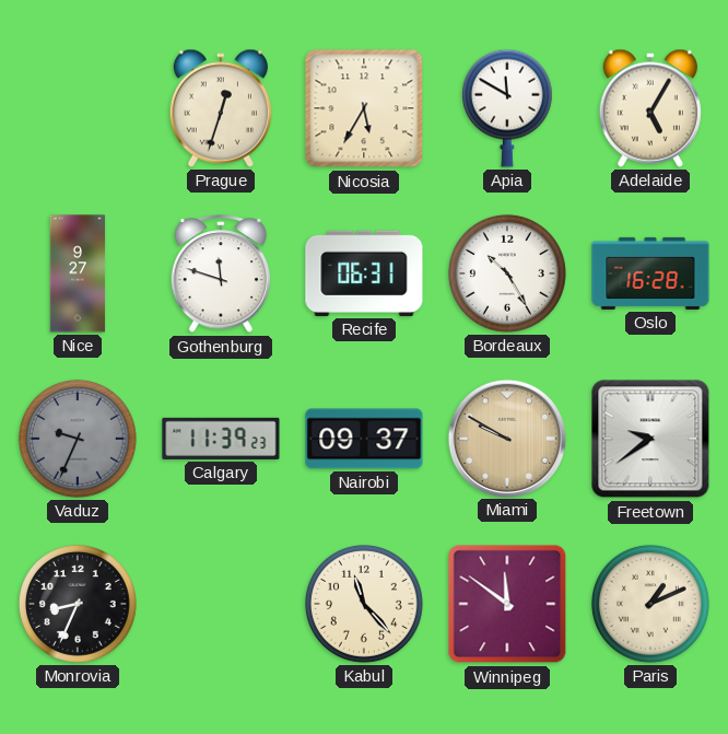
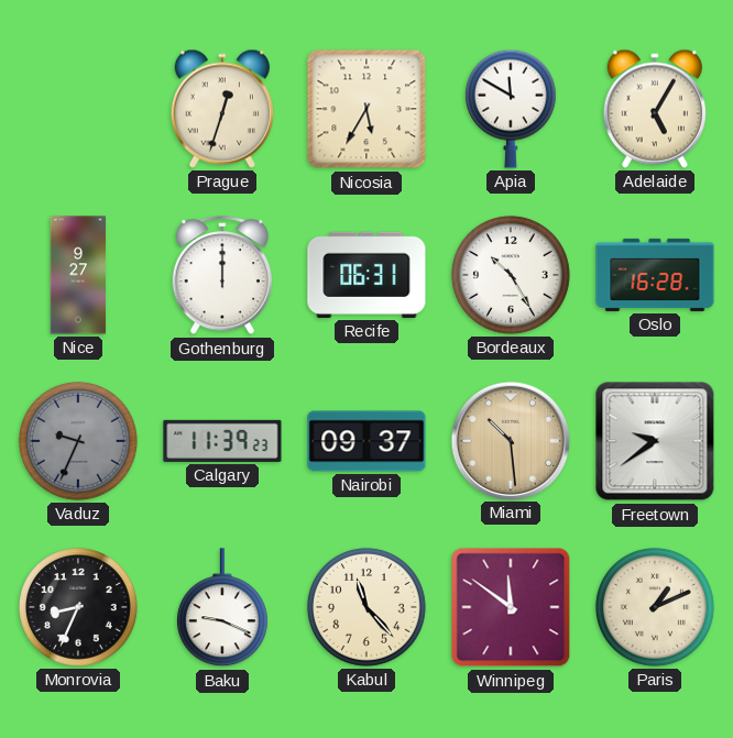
Gothenburg: 11:48 -> 12:00
Miami: 9:50 -> 10:29
Baku: none -> 9:19
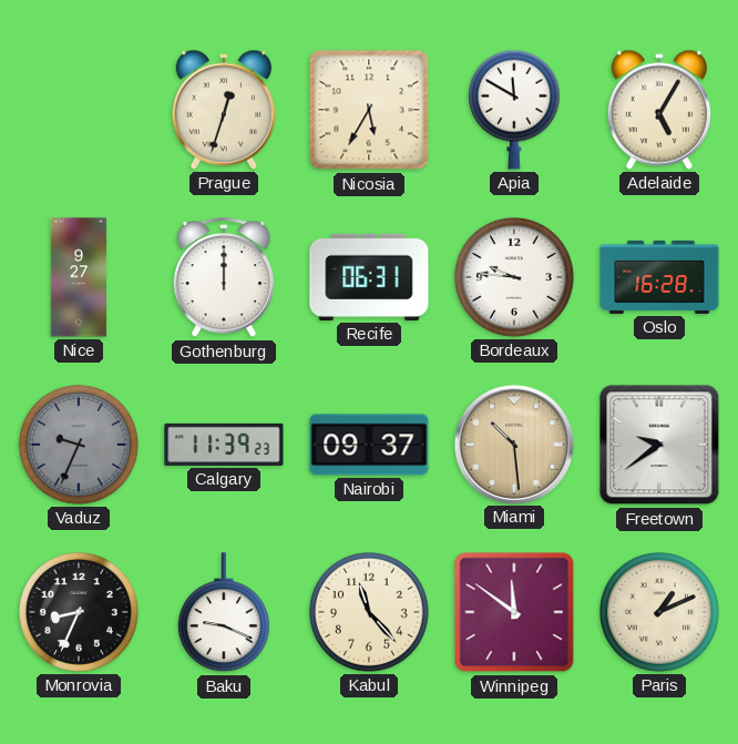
Bordeaux: 10:25 -> 9:46
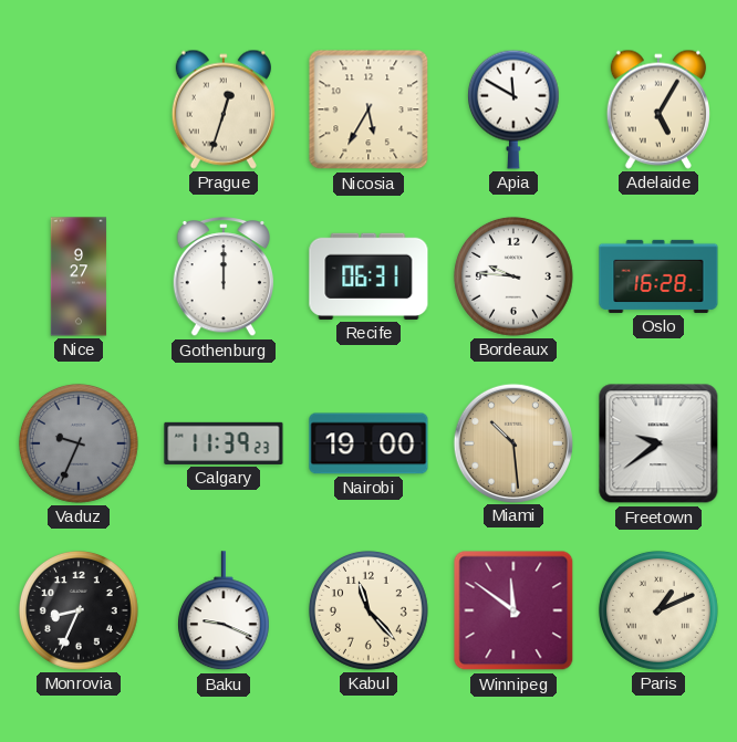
Nairobi: 09:37 -> 19:00
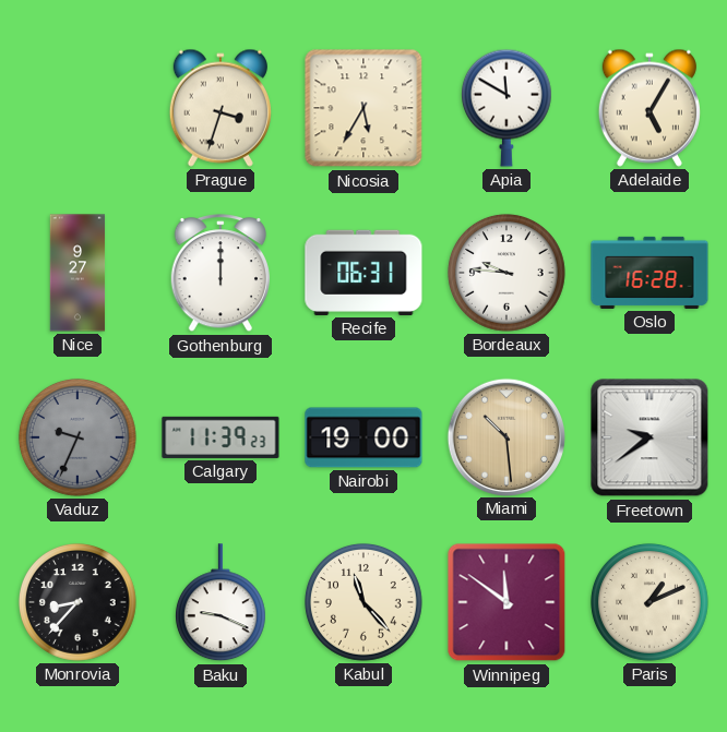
Prague: 12:33 -> 3:33
Monrovia: 8:34 -> 8:37
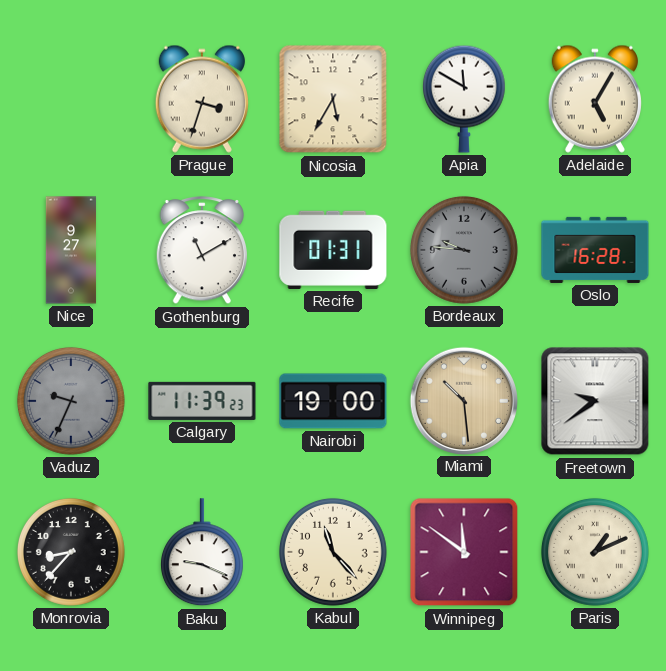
Gothenburg: 12:00 -> 11:10
Recife: 06:31 -> 01:31
Bordeaux dial: white -> grey
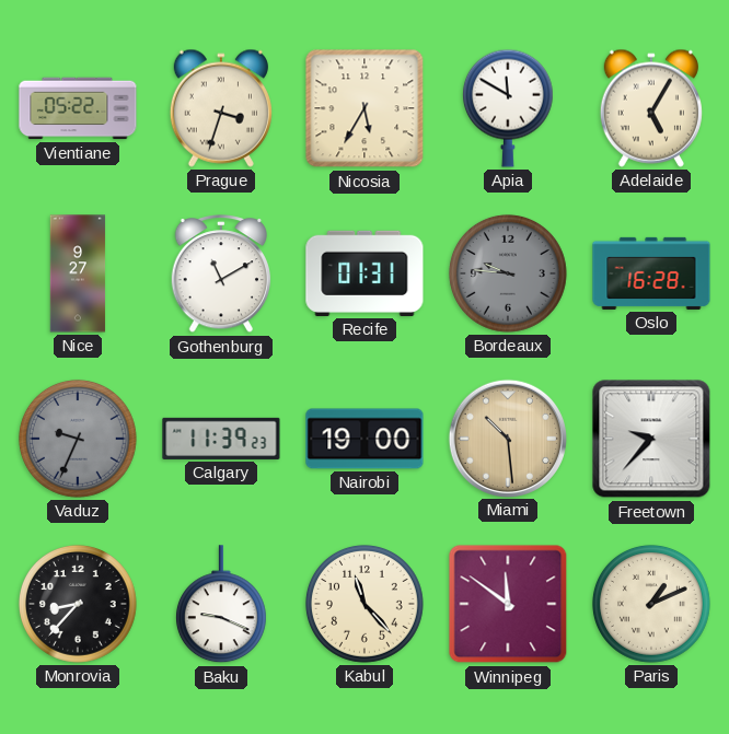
Vientiane: none -> 05:22
Freetown: 9:39 -> 9:37
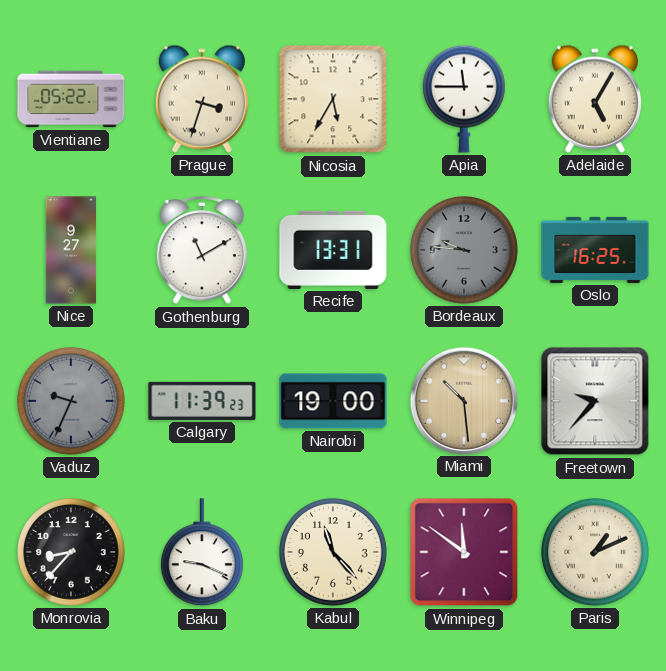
Apia: 11:50 -> 11:45
Recife: 01:31 -> 13:31
Oslo: 16:28 -> 16:25
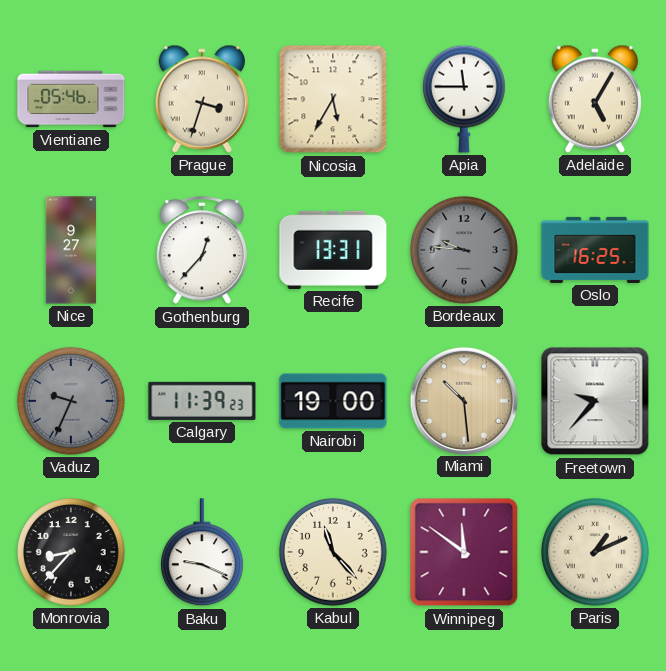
Vientiane: 05:22 -> 05:46
Gothenburg: 11:10 -> 12:37
